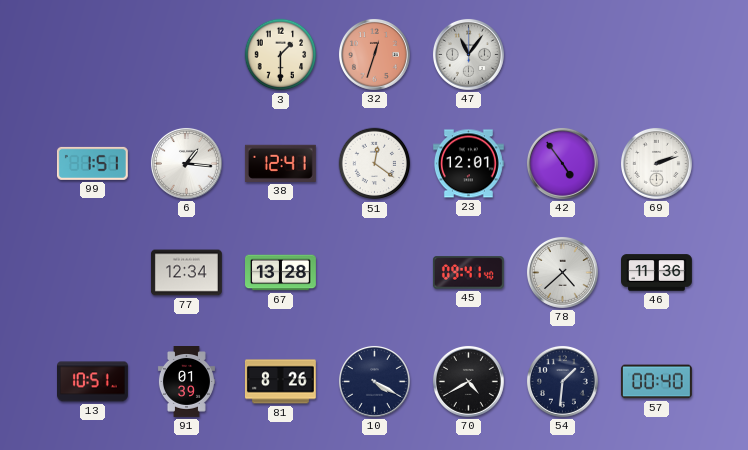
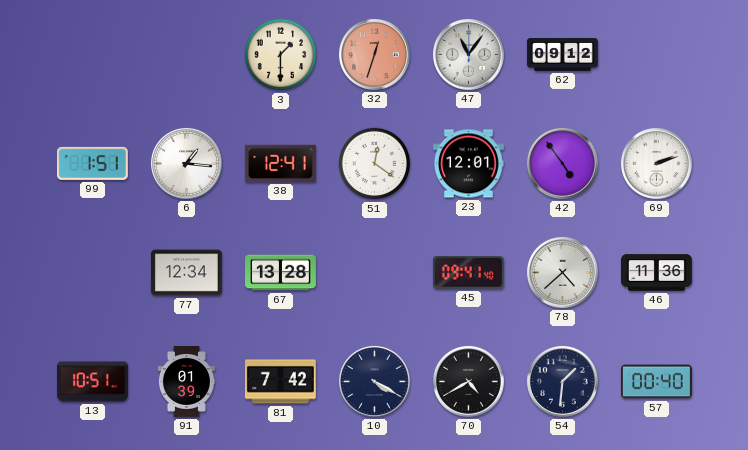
62: none -> 09:12
81: 8:26 -> 7:42
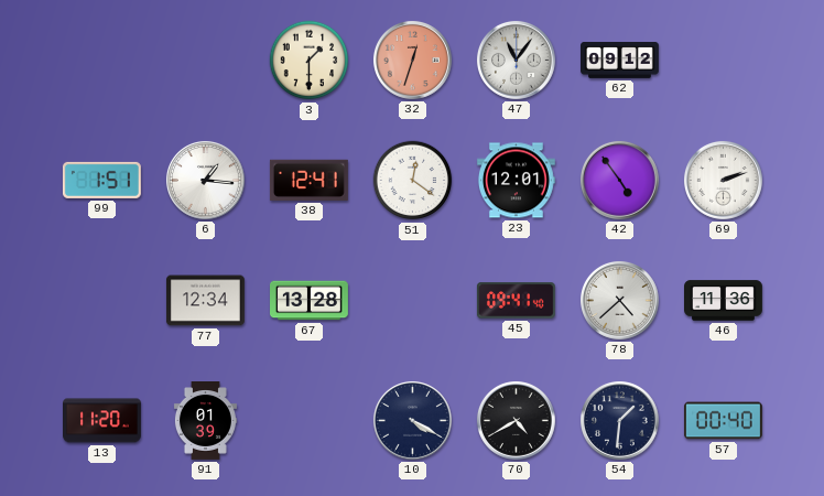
13: 10:51 -> 11:20
81: 7:42 -> none
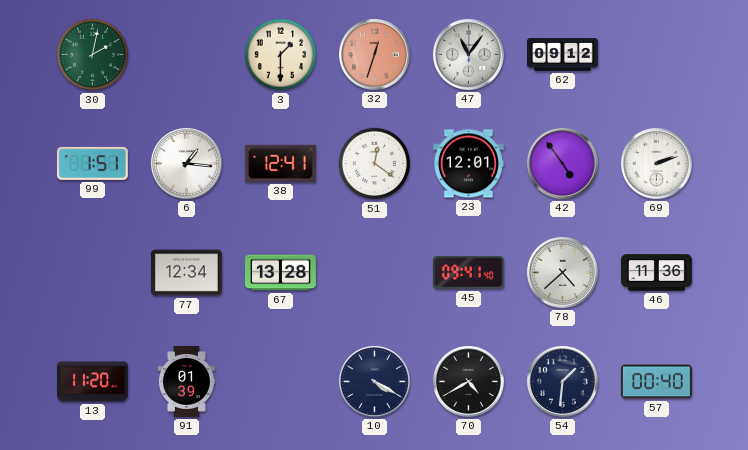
30: none -> 2:02
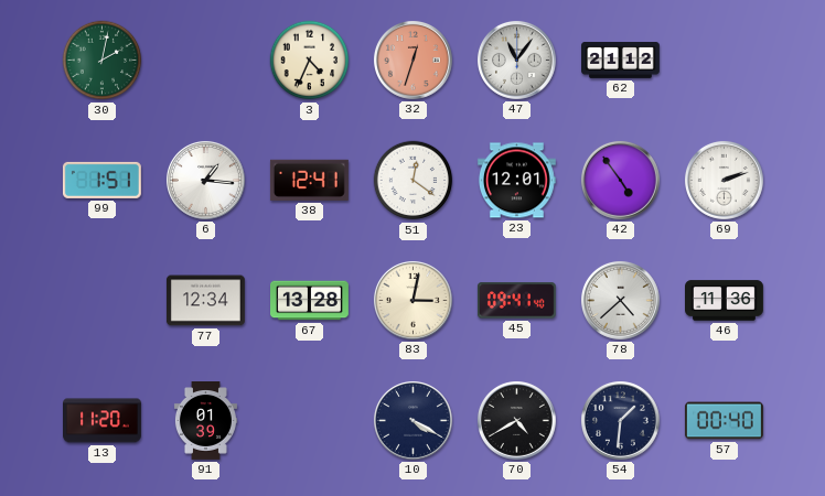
3: 1:30 -> 4:34
62: 09:12 -> 21:12
83: none -> 3:02
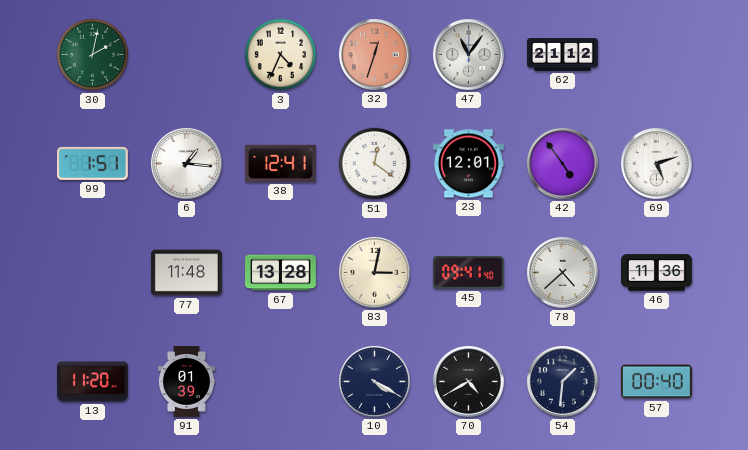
69: 2:12 -> 5:12
77: 12:34 -> 11:48
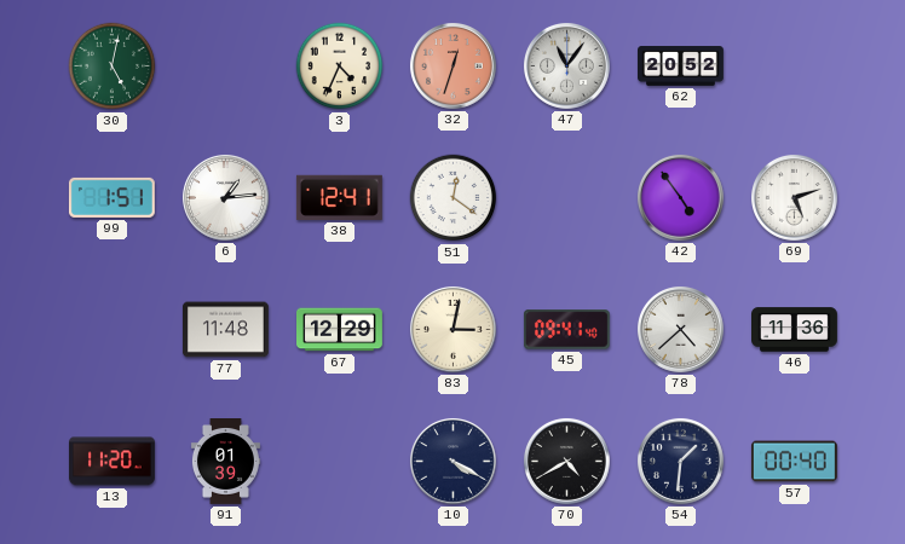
30: 2:02 -> 5:02
62: 21:12 -> 20:52
6: 1:16 -> 1:14
23: 12:01 -> none
67: 13:28 -> 12:29
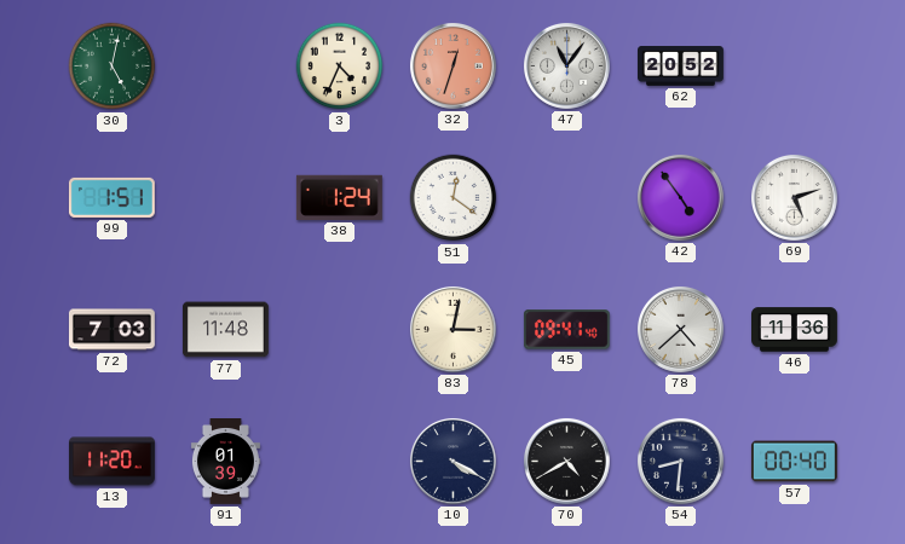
6: 1:14 -> none
38: 12:41 -> 1:24
72: none -> 7:03
67: 12:29 -> none
54: 1:31 -> 8:31
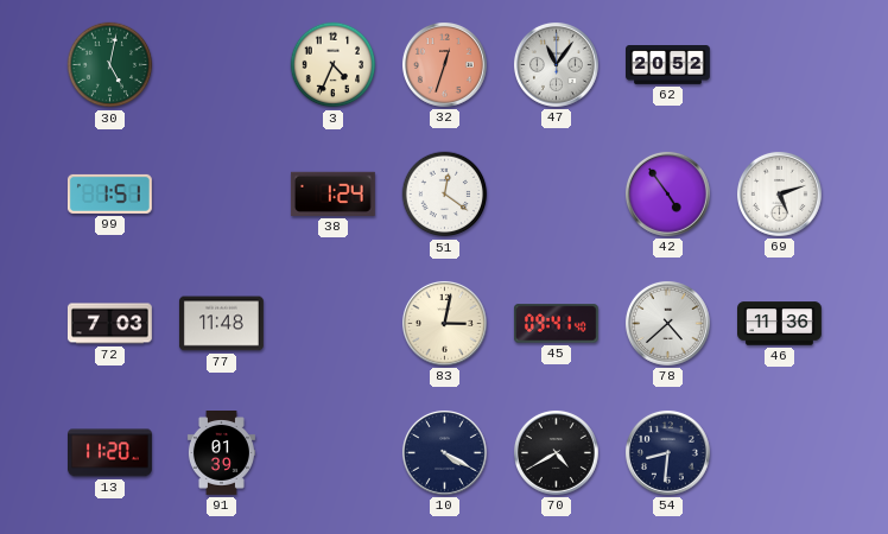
57: 00:40 -> none
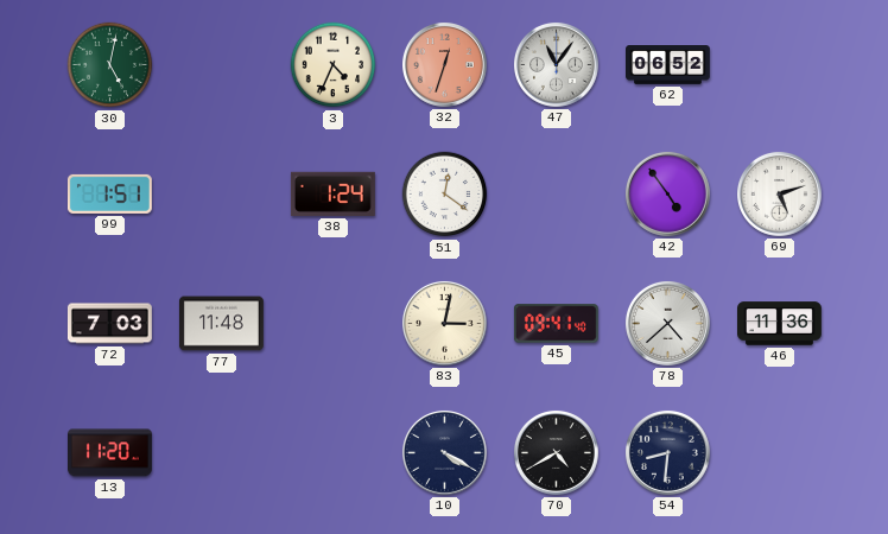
62: 20:52 -> 06:52
91: 01:39 -> none
